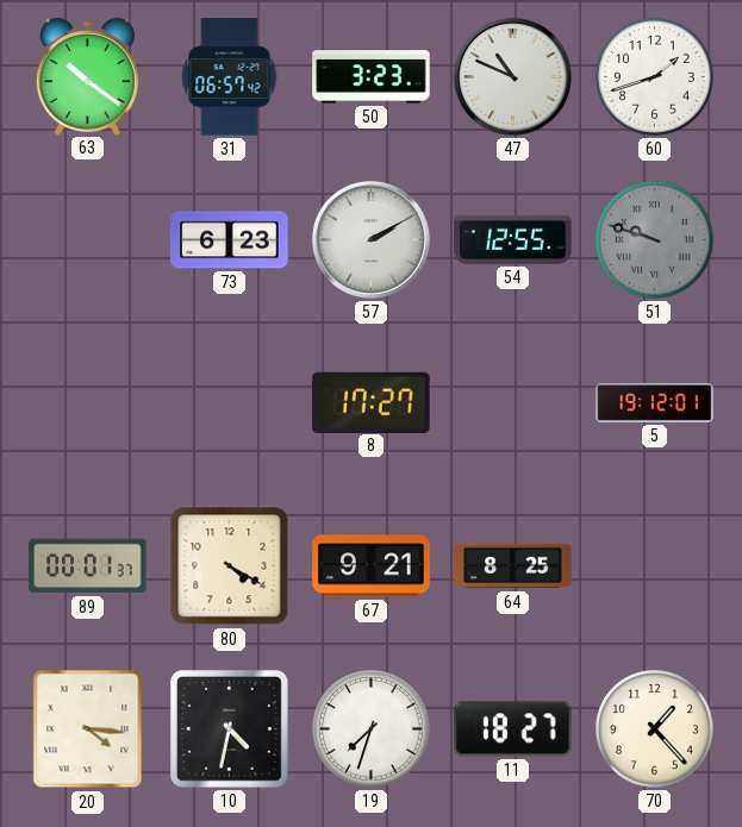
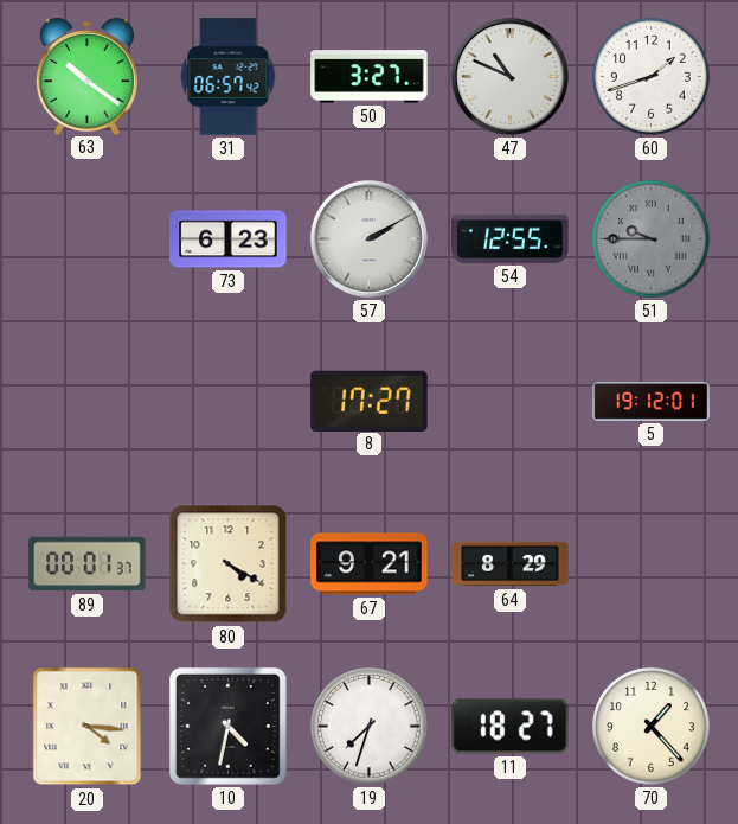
50: 3:23 -> 3:27
51: 9:48 -> 9:45
64: 8:25 -> 8:29
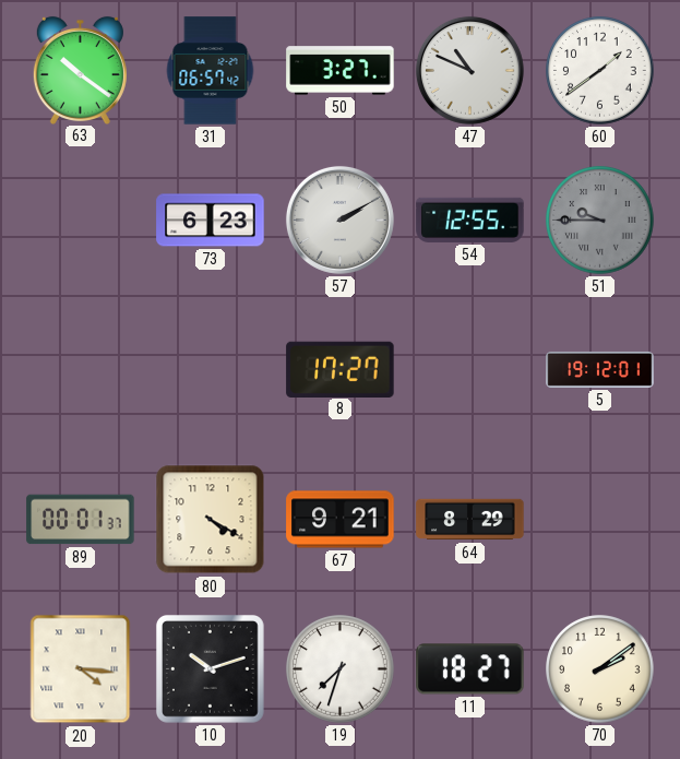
60: 1:42 -> 1:39
10: 4:32 -> 10:12
70: 1:23 -> 2:09
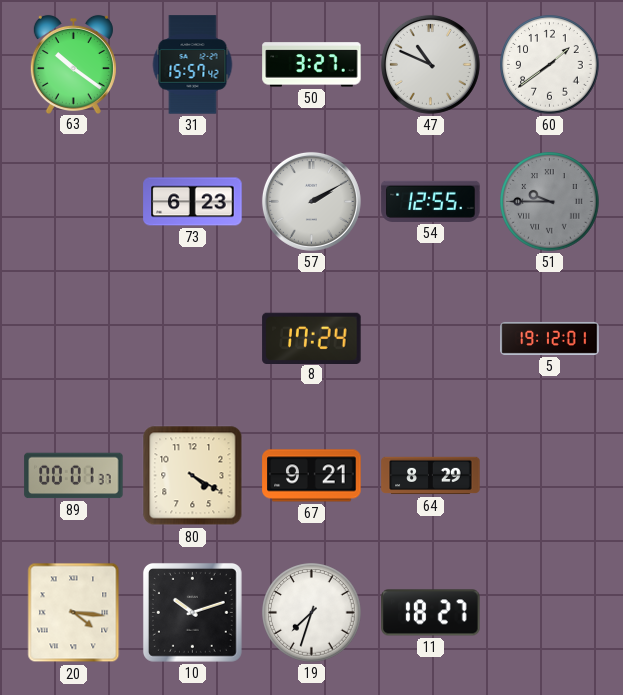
31: 06:57 -> 15:57
8: 17:27 -> 17:24
70: 2:09 -> none
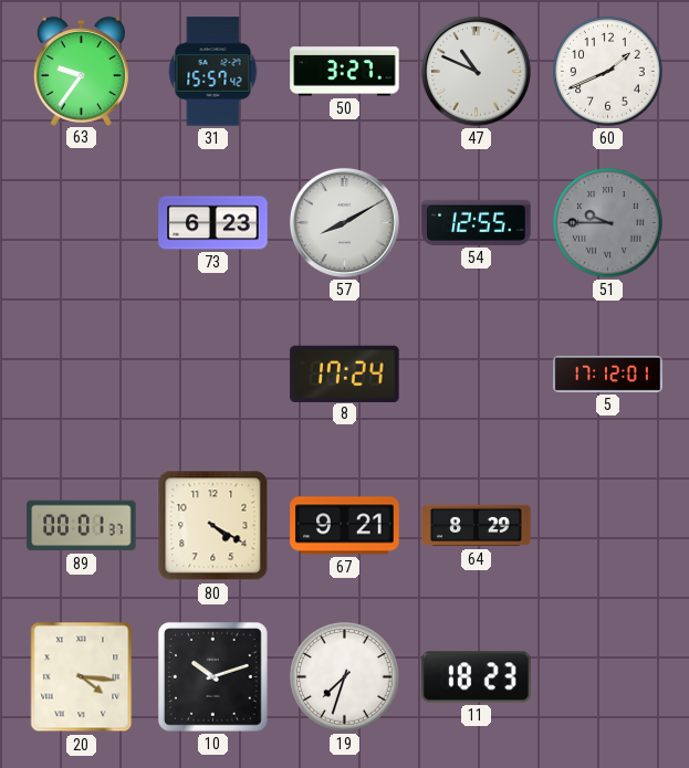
63: 10:21 -> 9:36
60: 1:39 -> 1:41
57: 2:10 -> 8:10
5: 19:12 -> 17:12
11: 18:27 -> 18:23
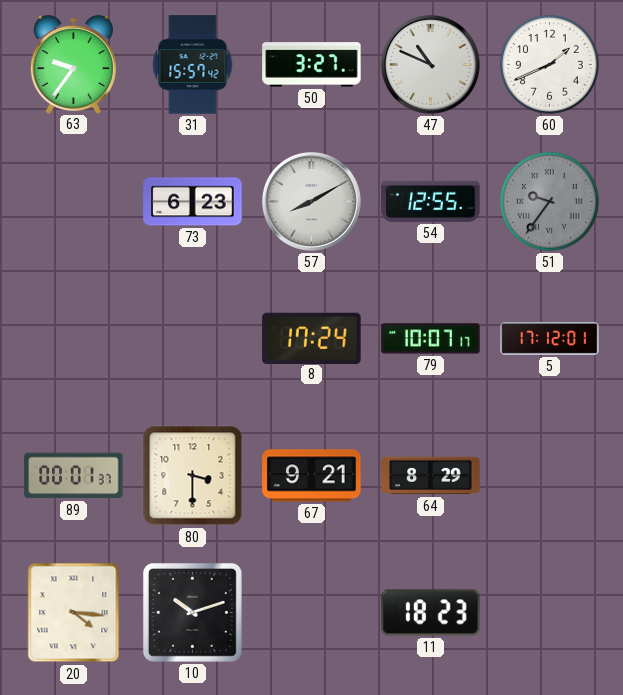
51: 9:45 -> 9:36
79: none -> 10:07
80: 4:20 -> 3:30
19: 7:33 -> none
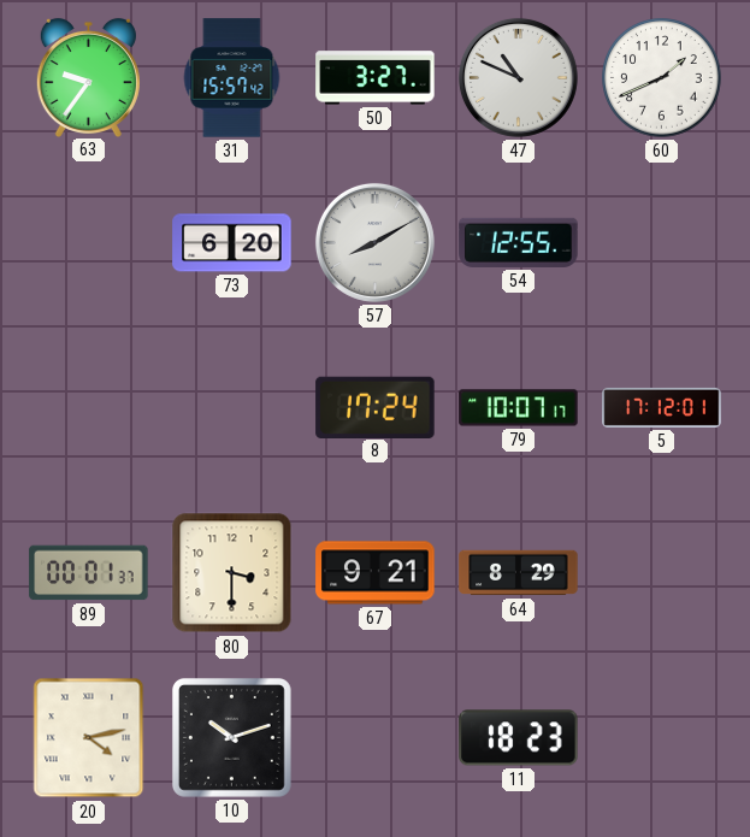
73: 6:23 -> 6:20
51: 9:36 -> none
20: 4:16 -> 4:13
